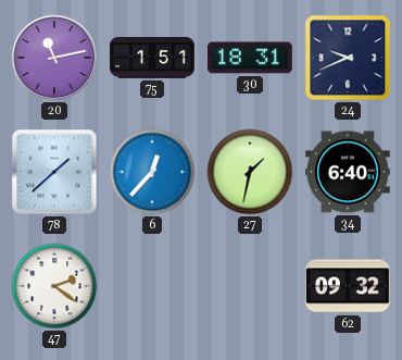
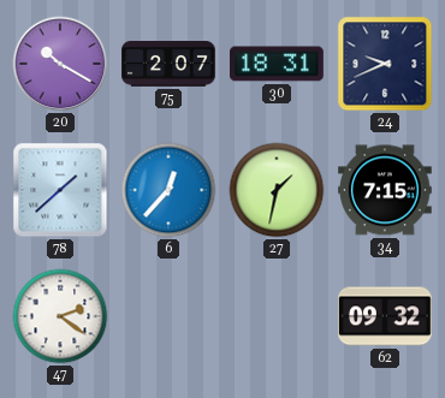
20: 11:13 -> 10:20
75: 1:51 -> 2:07
34: 6:40 -> 7:15
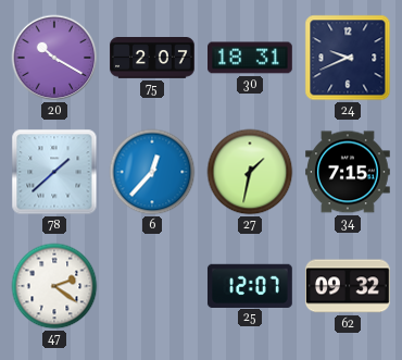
25: none -> 12:07
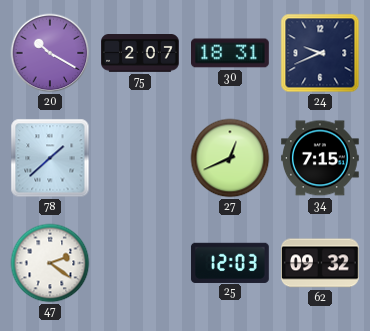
6: 12:37 -> none
27: 1:32 -> 12:41
25: 12:07 -> 12:03
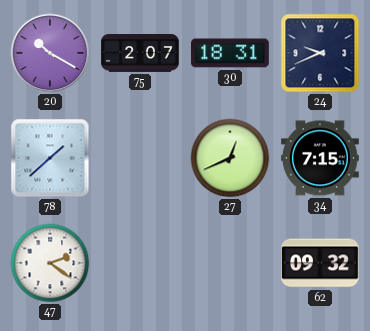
25: 12:03 -> none
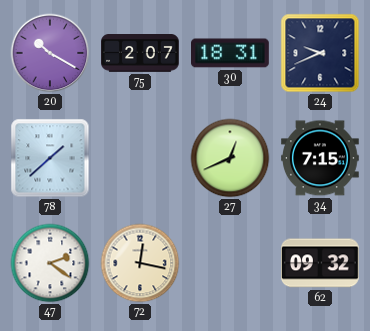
72: none -> 12:17
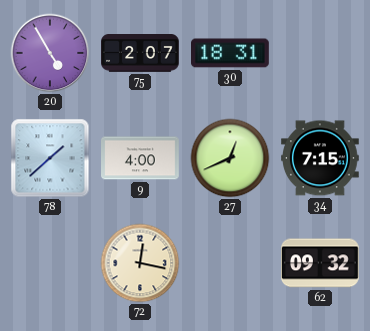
20: 10:20 -> 4:55
24: 9:41 -> none
9: none -> 4:00
47: 2:21 -> none
